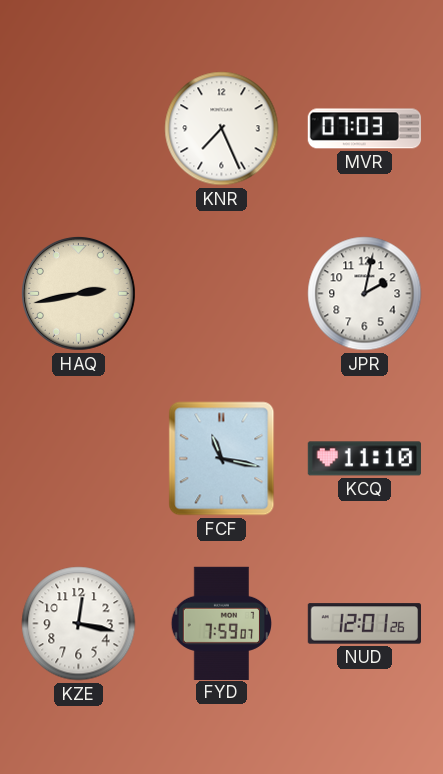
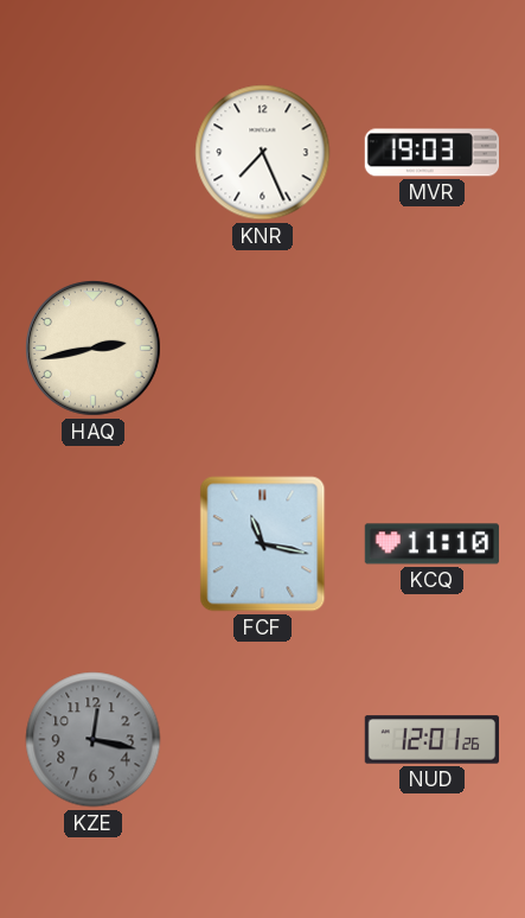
MVR: 07:03 -> 19:03
JPR: 2:02 -> none
KZE dial: white -> grey
FYD: 7:59 -> none
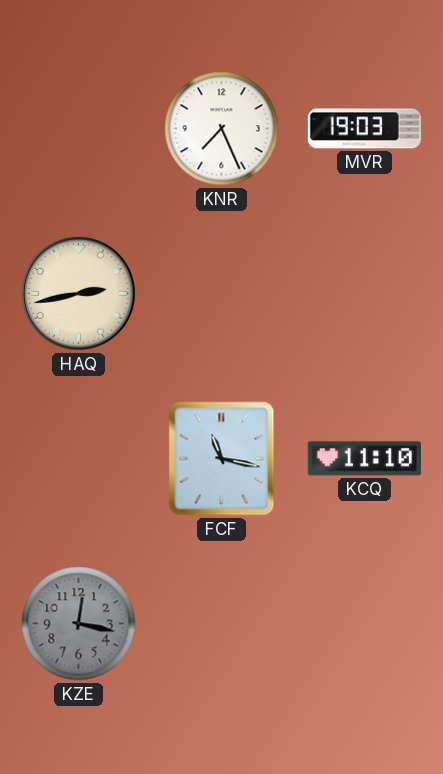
NUD: 12:01 -> none
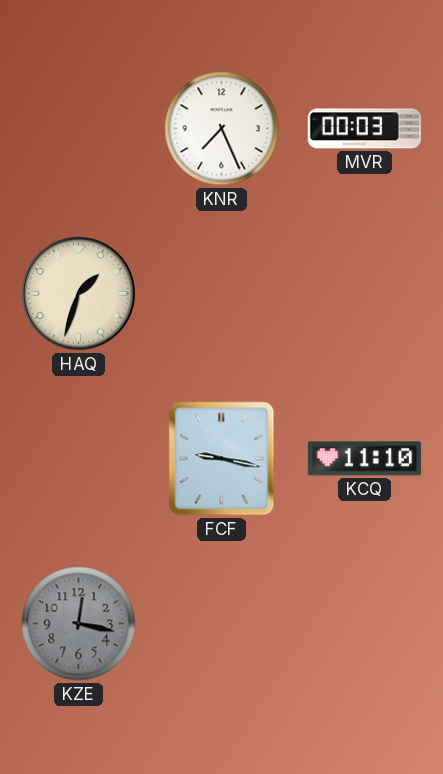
MVR: 19:03 -> 00:03
HAQ: 2:43 -> 1:33
FCF: 11:17 -> 9:17
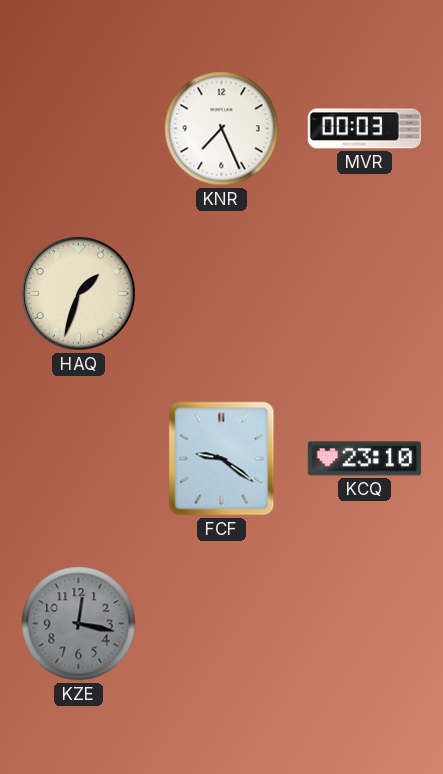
FCF: 9:17 -> 9:21
KCQ: 11:10 -> 23:10
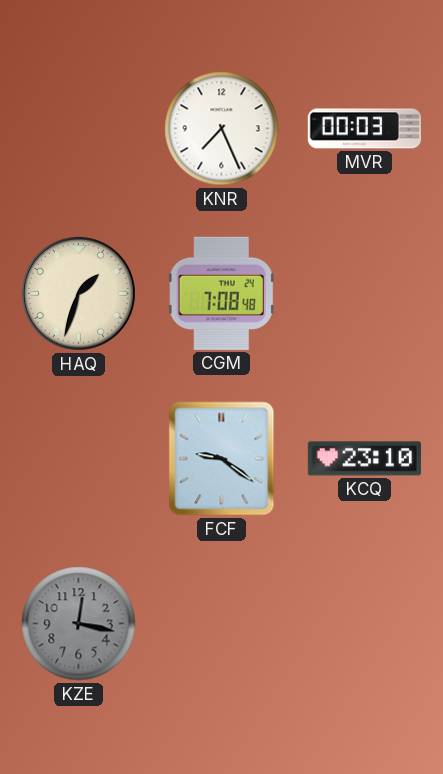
CGM: none -> 7:08
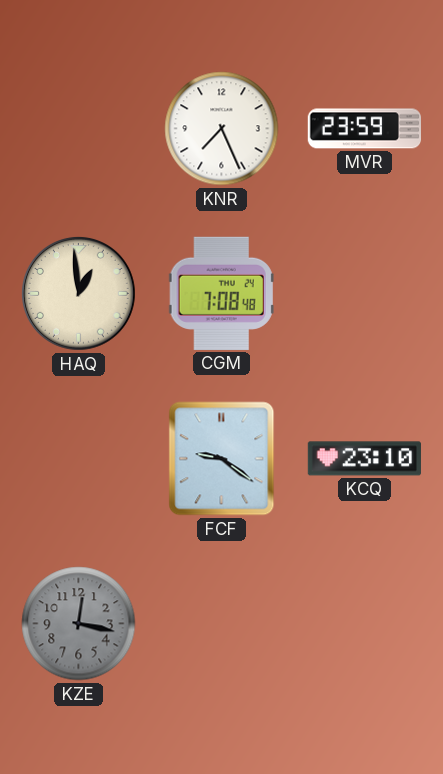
MVR: 00:03 -> 23:59
HAQ: 1:33 -> 12:59
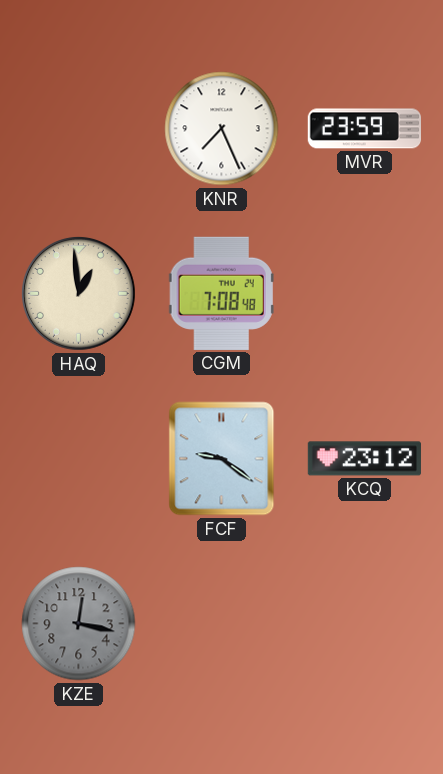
KCQ: 23:10 -> 23:12
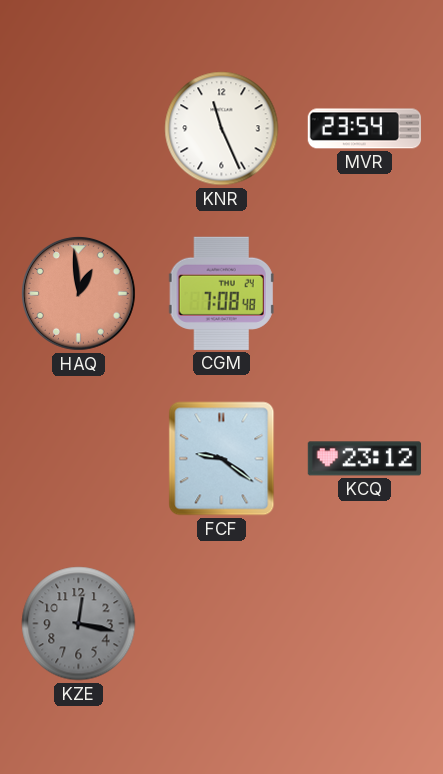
KNR: 7:26 -> 11:26
MVR: 23:59 -> 23:54
HAQ dial: cream -> salmon
